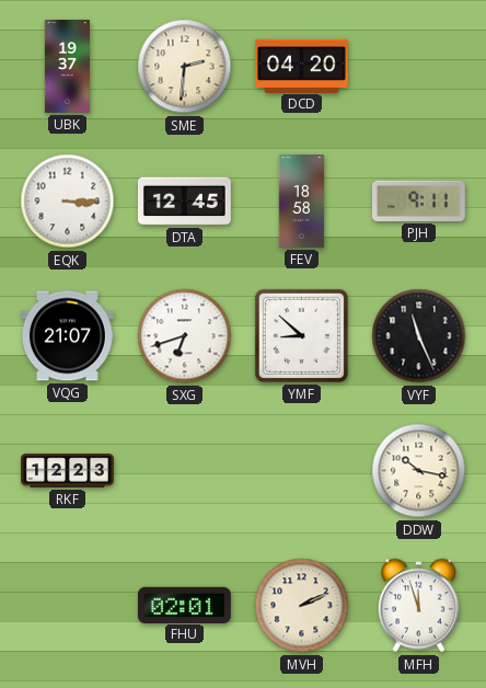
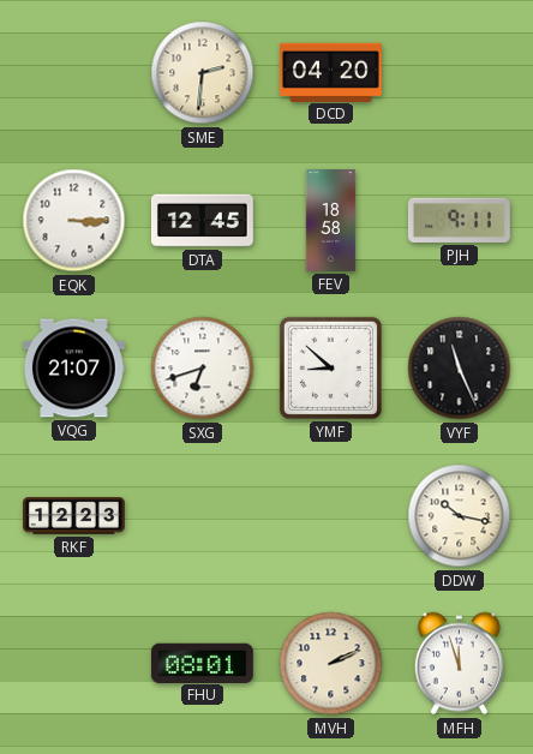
UBK: 19:37 -> none
FHU: 02:01 -> 08:01
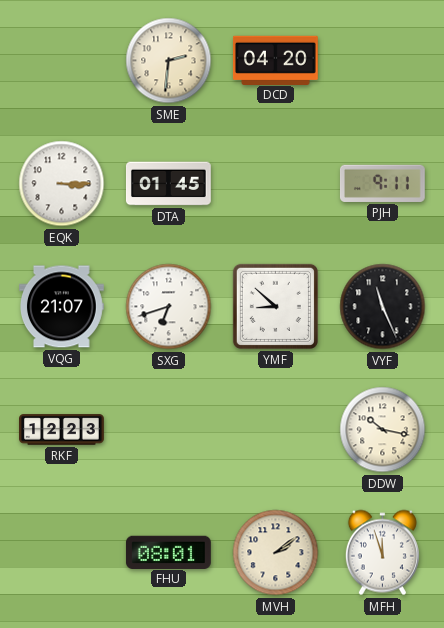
DTA: 12:45 -> 01:45
FEV: 18:58 -> none
MVH: 2:11 -> 2:09
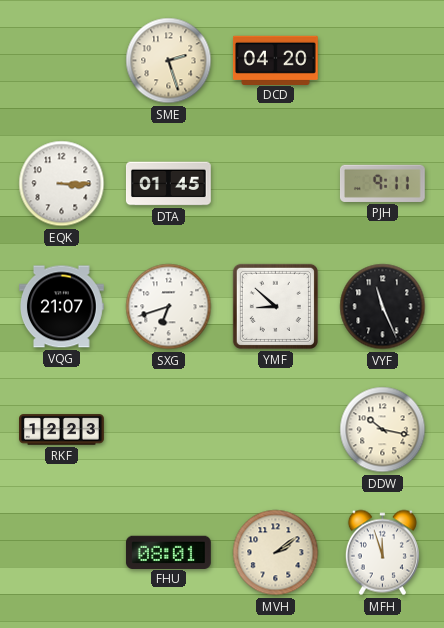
SME: 2:31 -> 2:27
